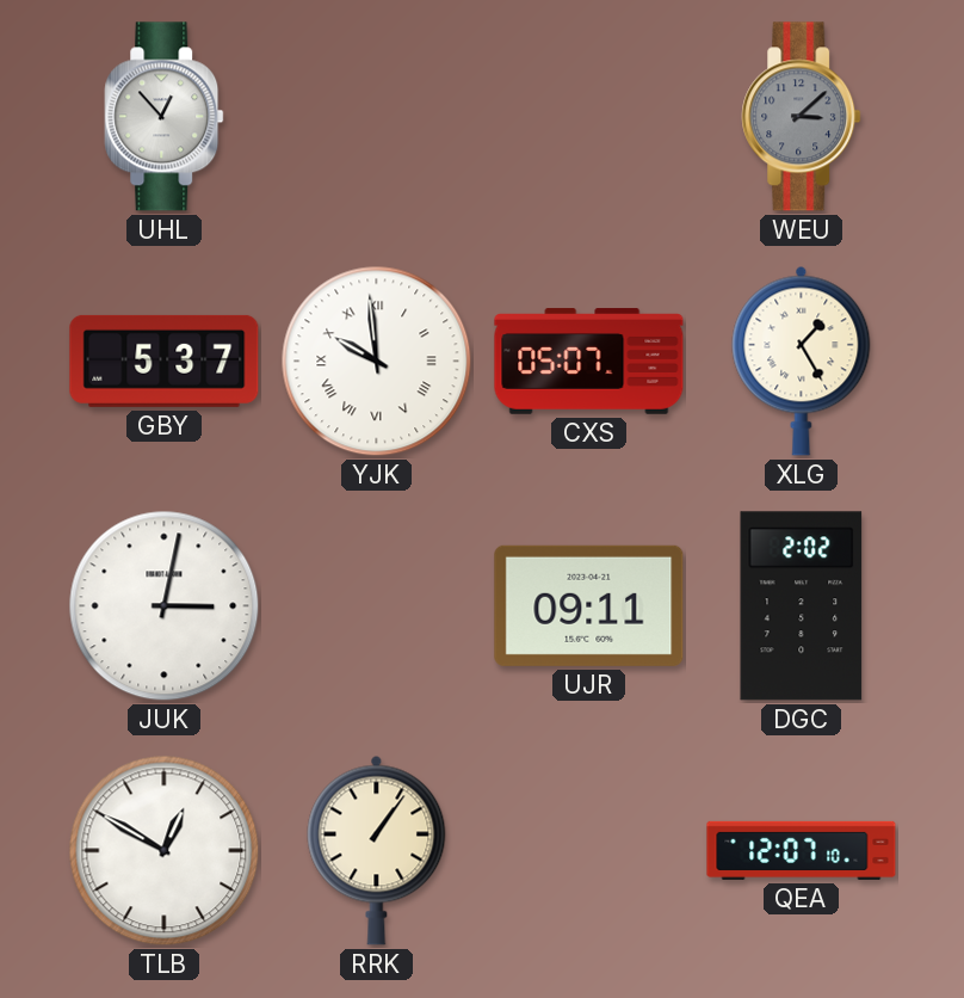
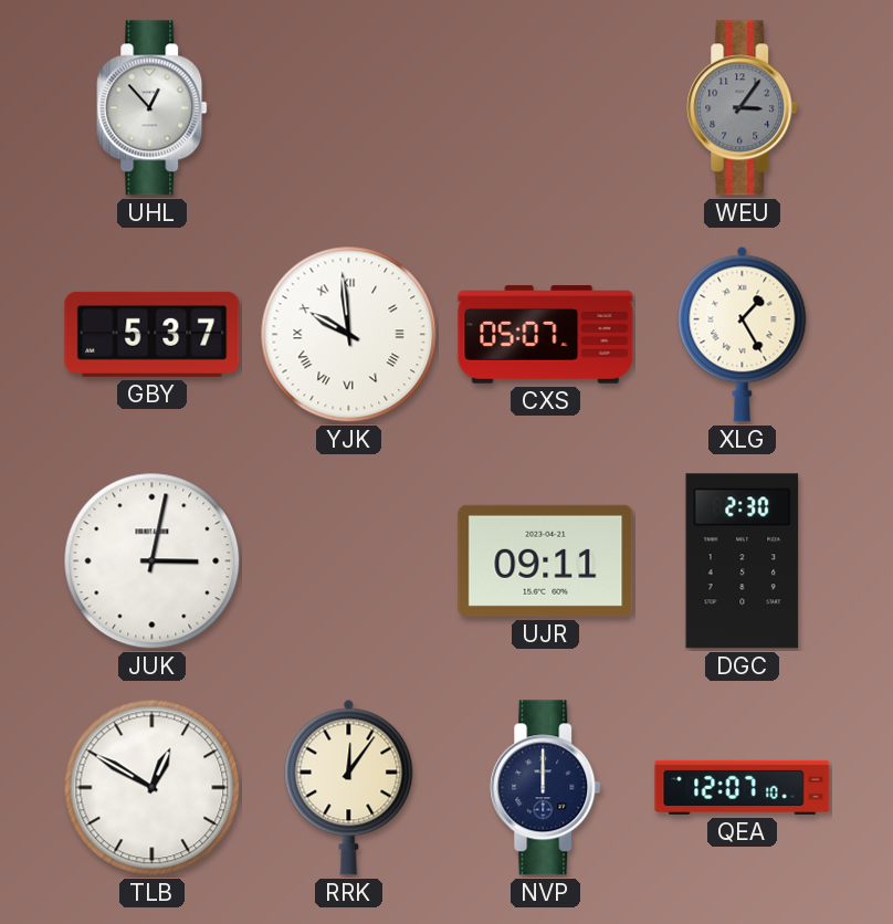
WEU: 3:08 -> 3:06
DGC: 2:02 -> 2:30
RRK: 1:06 -> 12:06
NVP: none -> 12:00
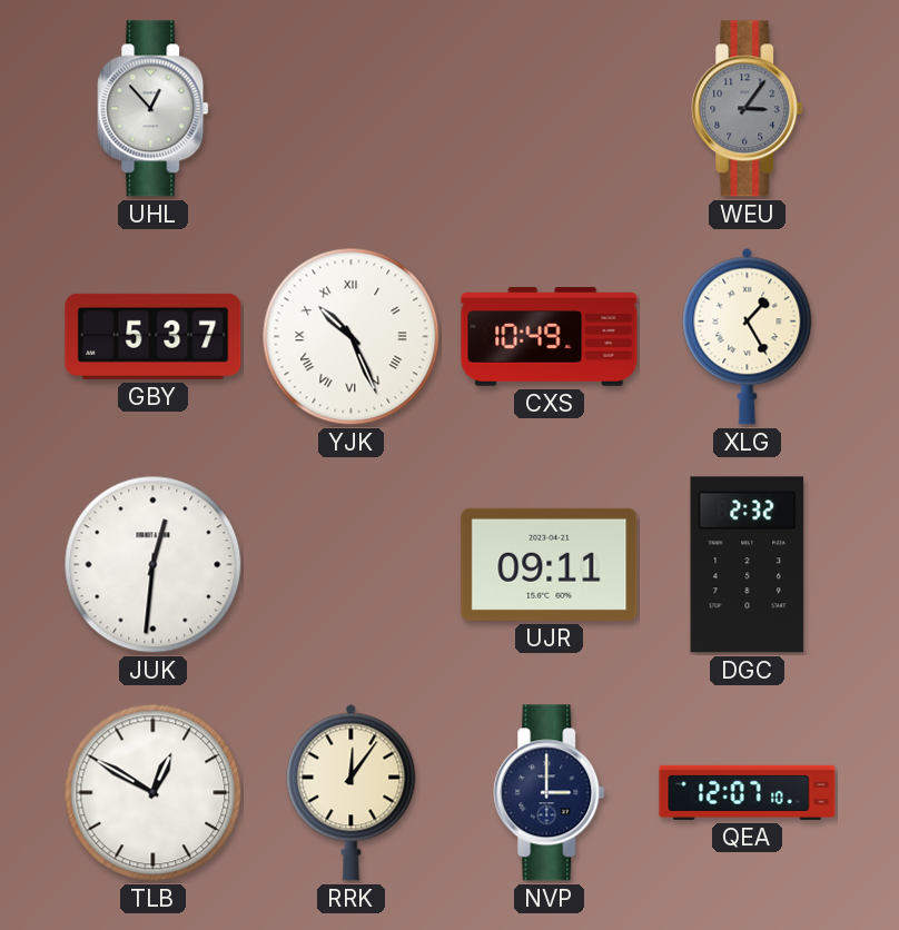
YJK: 9:59 -> 10:26
CXS: 05:07 -> 10:49
JUK: 3:02 -> 12:31
DGC: 2:30 -> 2:32
NVP: 12:00 -> 3:00
